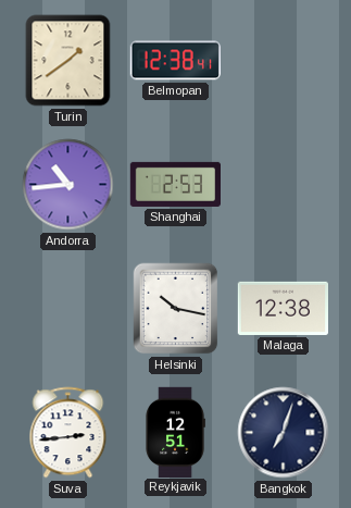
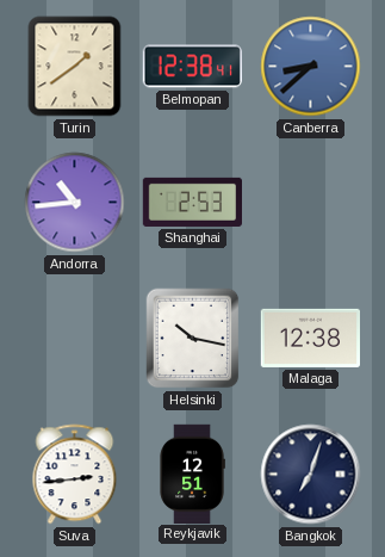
Canberra: none -> 8:38
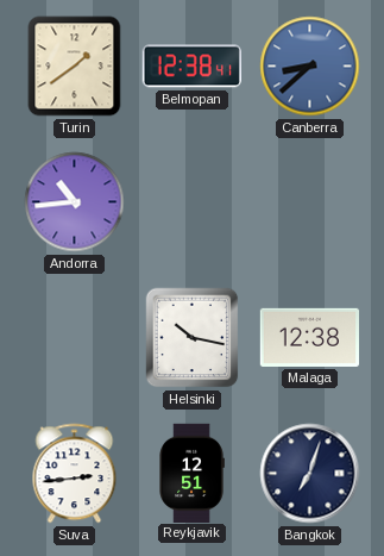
Shanghai: 2:53 -> none
